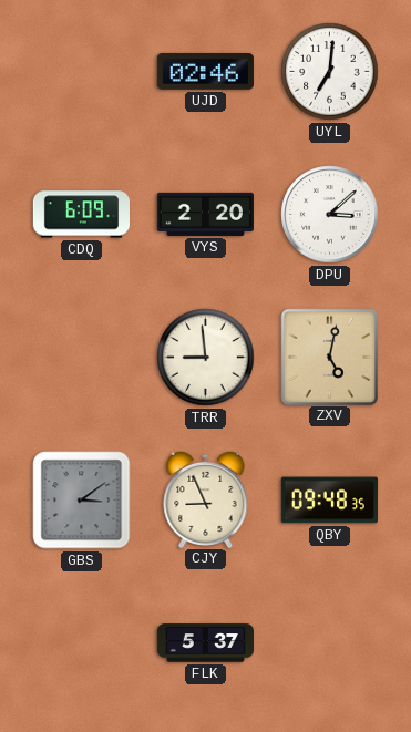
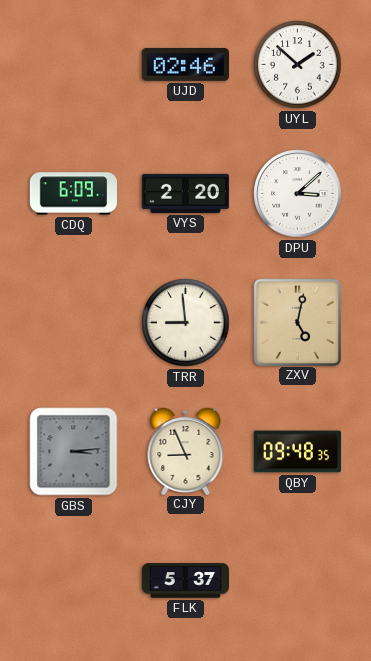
UYL: 7:01 -> 1:52
GBS: 3:09 -> 3:14
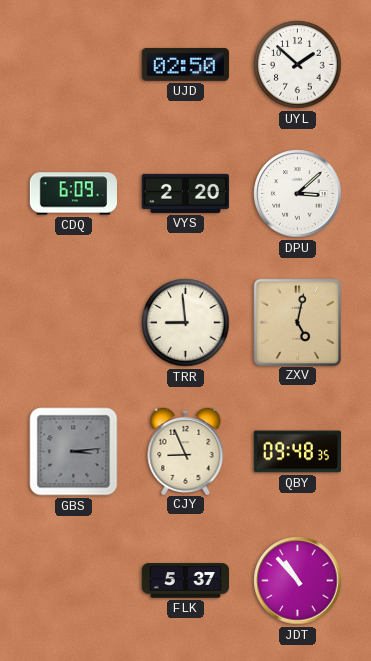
UJD: 02:46 -> 02:50
JDT: none -> 10:53
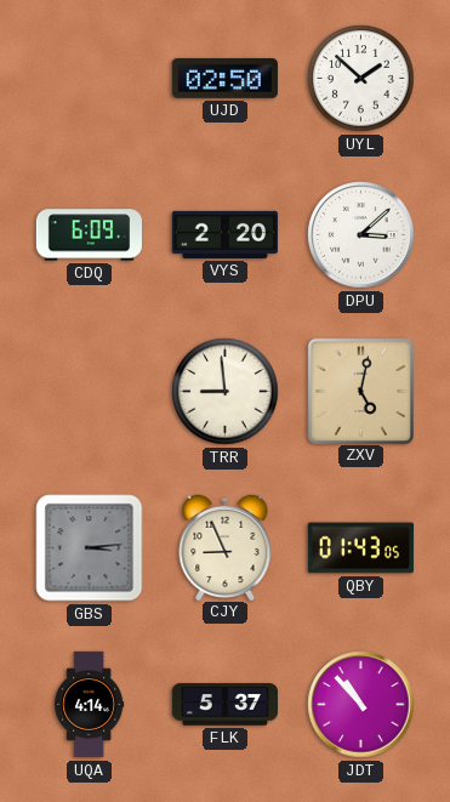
QBY: 09:48 -> 01:43
UQA: none -> 4:14
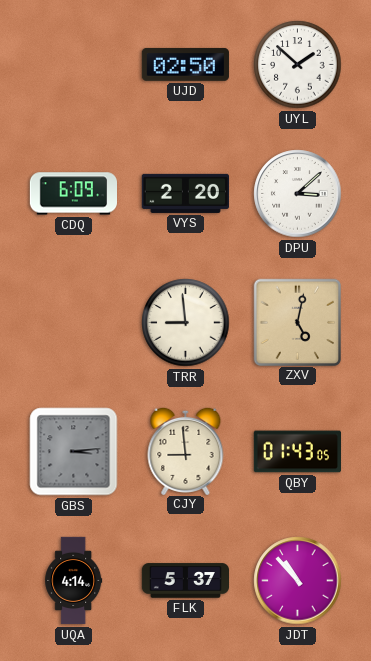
CJY: 8:56 -> 8:59
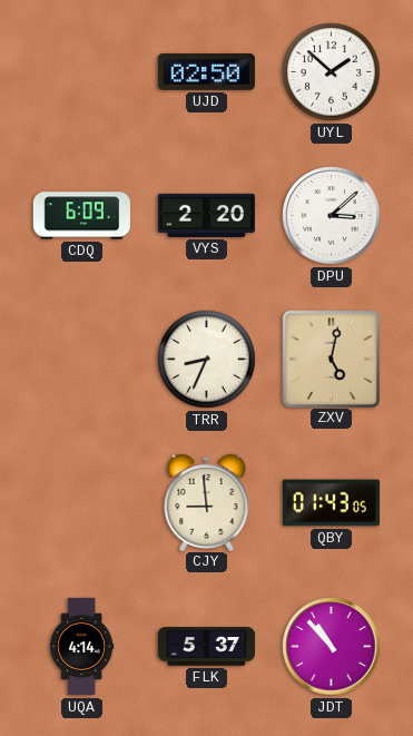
TRR: 8:59 -> 8:34
GBS: 3:14 -> none
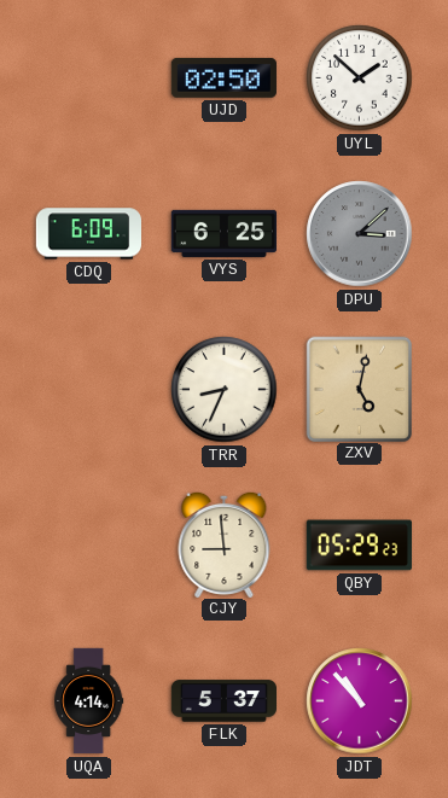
VYS: 2:20 -> 6:25
DPU dial: white -> grey
QBY: 01:43 -> 05:29
